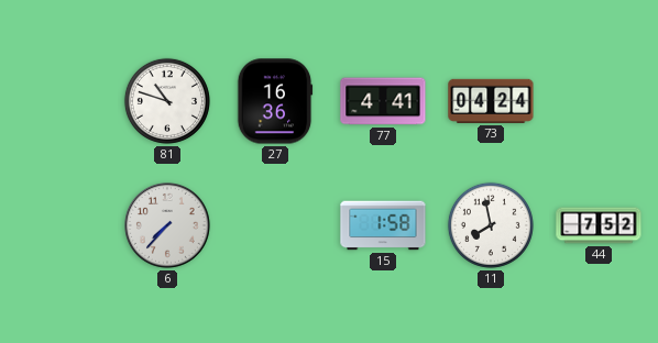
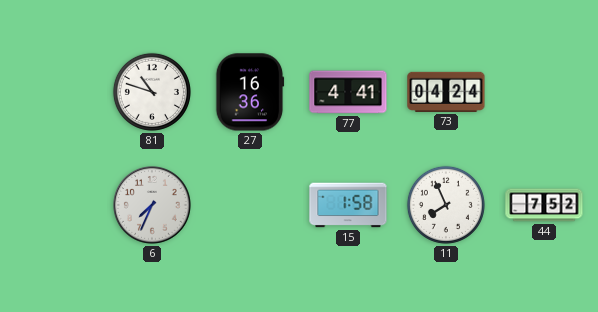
6: 7:37 -> 7:34
11: 7:58 -> 7:56
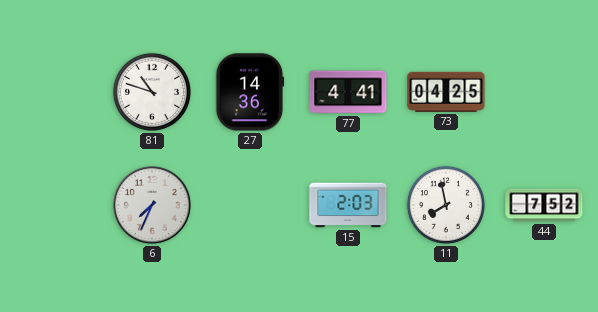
27: 16:36 -> 14:36
73: 04:24 -> 04:25
15: 1:58 -> 2:03
11: 7:56 -> 7:58
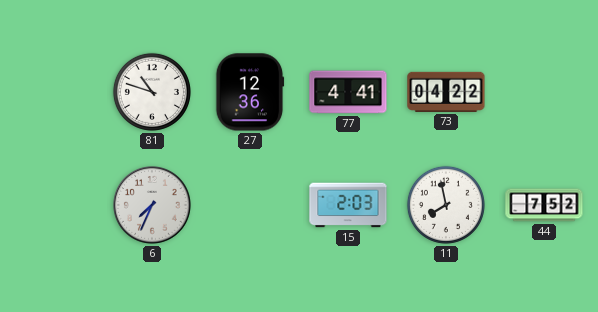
27: 14:36 -> 12:36
73: 04:25 -> 04:22
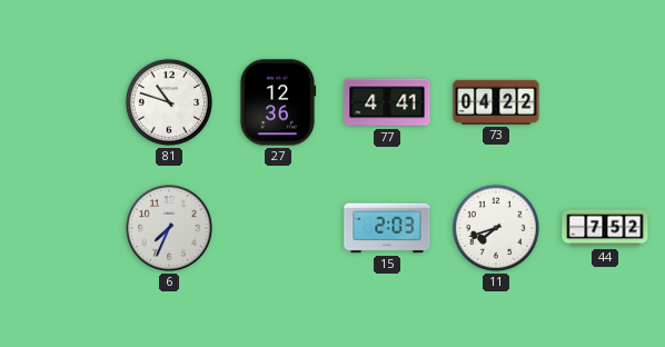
11: 7:58 -> 7:42
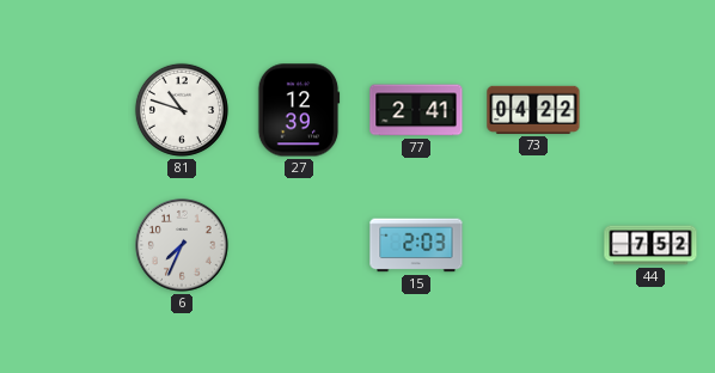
27: 12:36 -> 12:39
77: 4:41 -> 2:41
11: 7:42 -> none
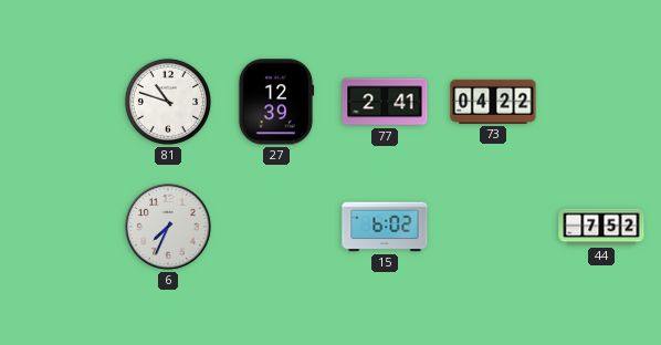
15: 2:03 -> 6:02
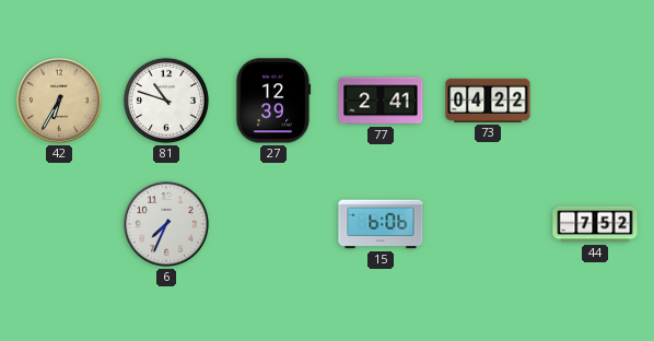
42: none -> 6:35
15: 6:02 -> 6:06
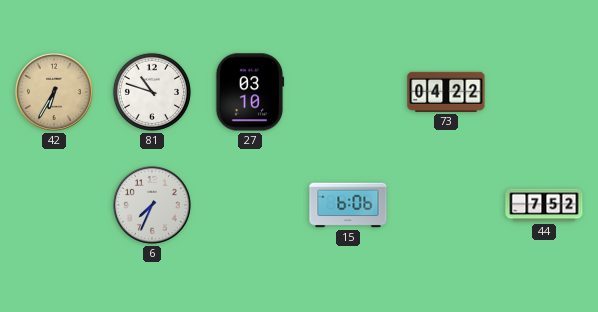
27: 12:39 -> 03:10
77: 2:41 -> none
